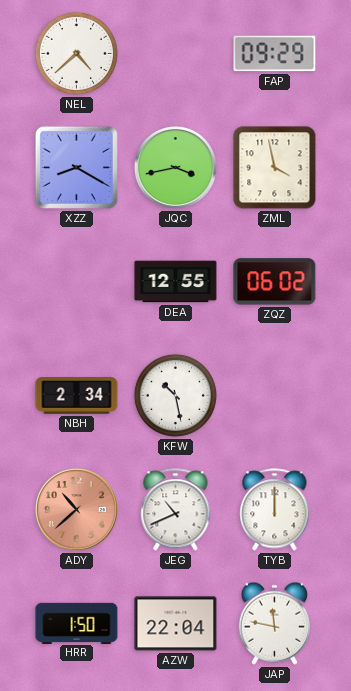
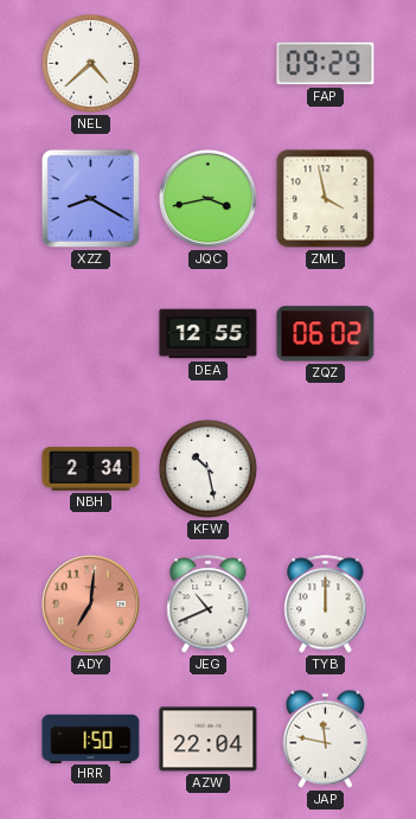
ADY: 10:38 -> 7:01
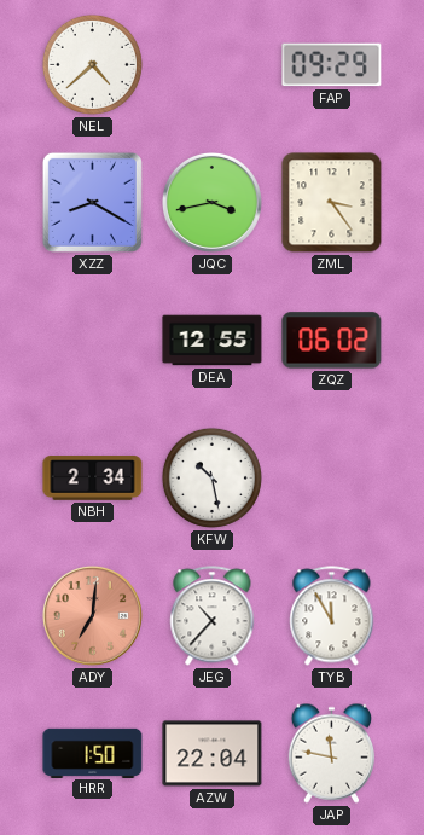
ZML: 3:58 -> 3:24
JEG: 10:41 -> 10:37
TYB: 12:00 -> 11:55
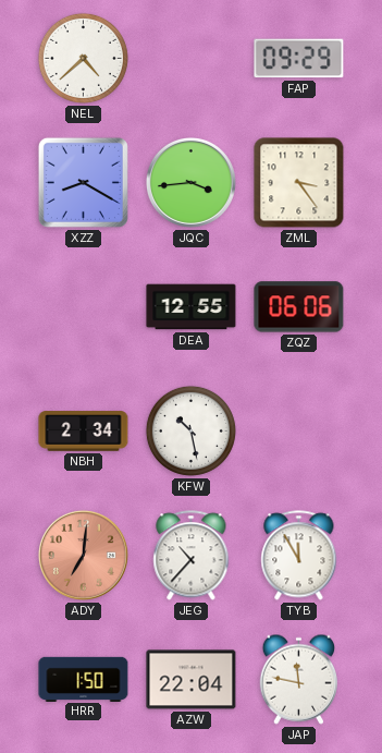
JQC: 3:43 -> 3:44
ZQZ: 06:02 -> 06:06
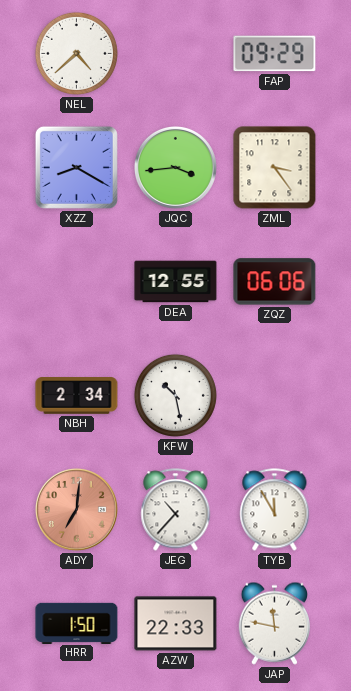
AZW: 22:04 -> 22:33
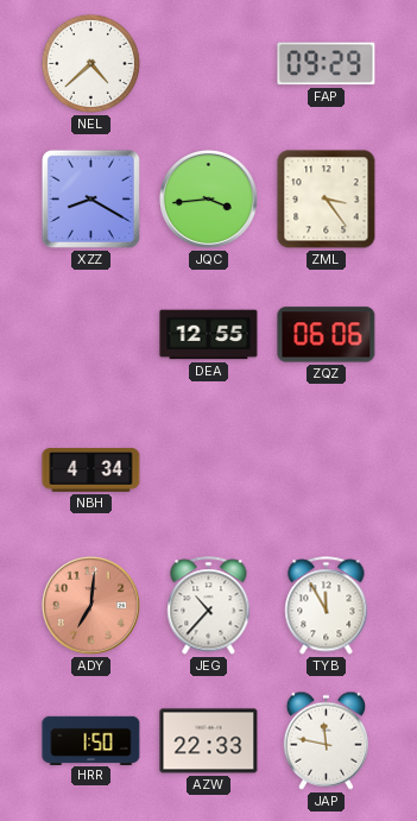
NBH: 2:34 -> 4:34
KFW: 10:28 -> none
